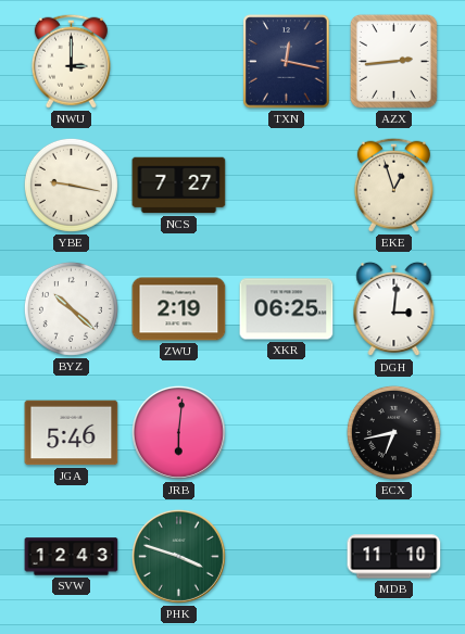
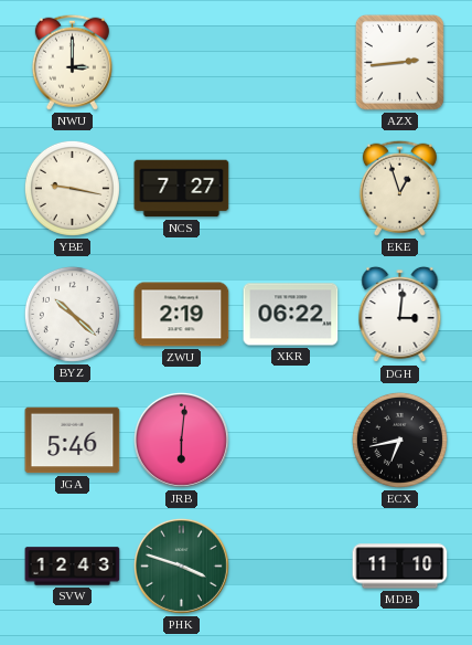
TXN: 12:17 -> none
XKR: 06:25 -> 06:22
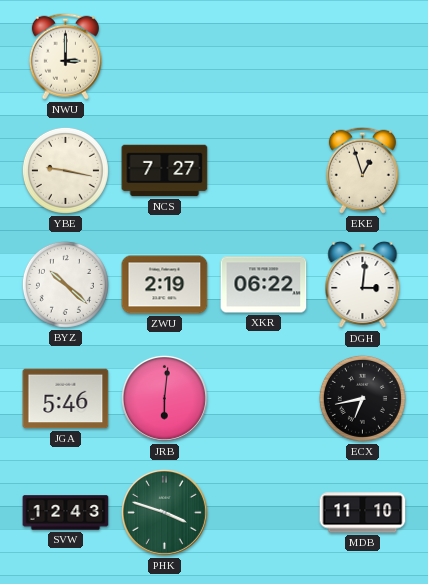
AZX: 2:44 -> none
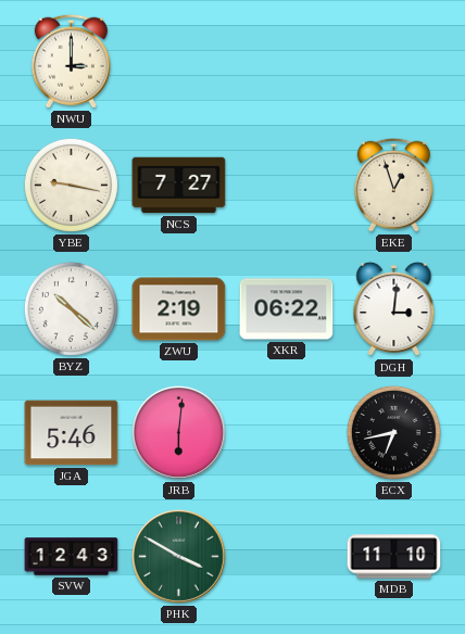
PHK: 3:48 -> 3:50
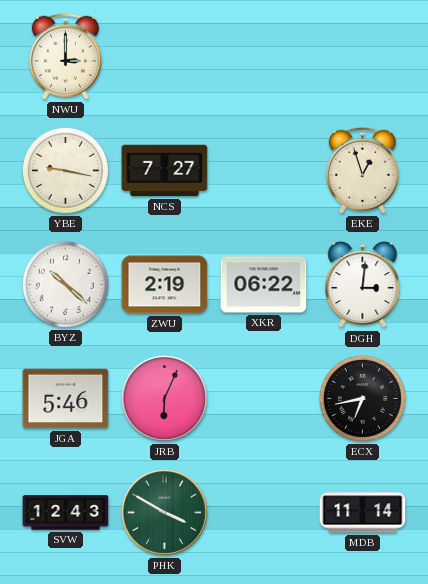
JRB: 6:01 -> 6:04
MDB: 11:10 -> 11:14
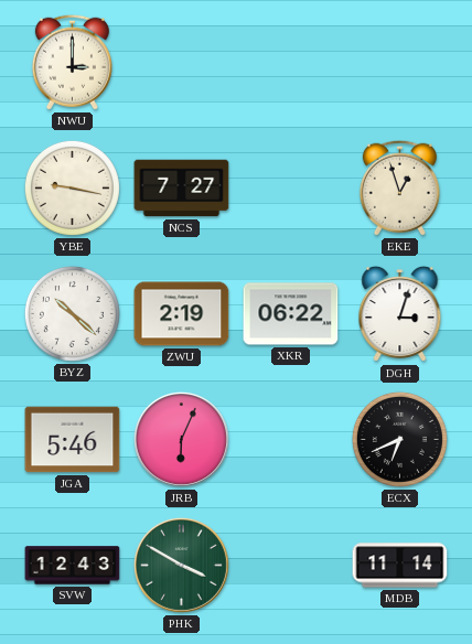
DGH: 3:01 -> 3:03
ECX: 6:43 -> 6:41
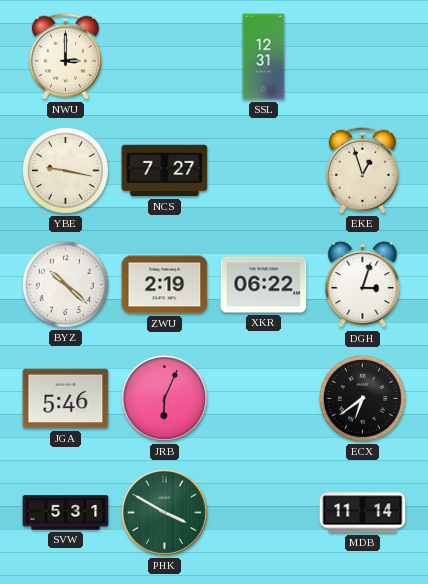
SSL: none -> 12:31
ECX: 6:41 -> 6:39
SVW: 12:43 -> 5:31
